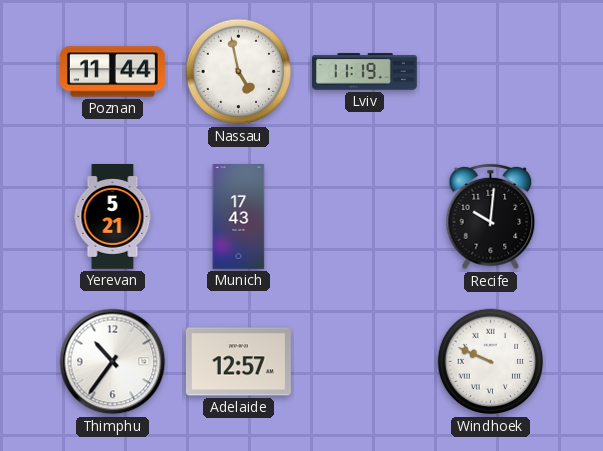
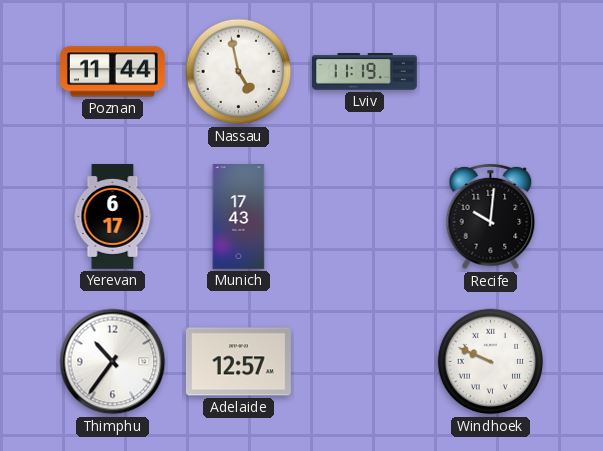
Yerevan: 5:21 -> 6:17
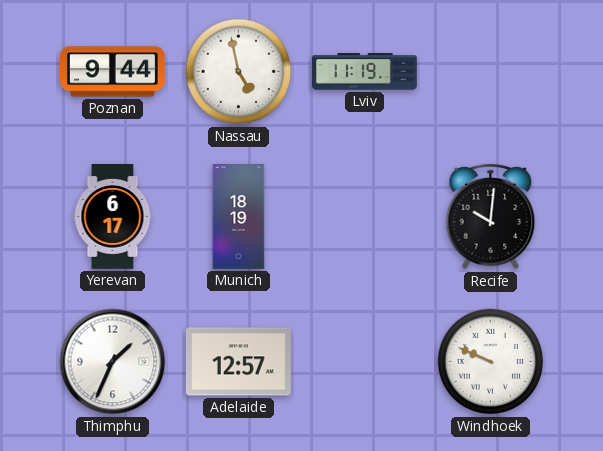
Poznan: 11:44 -> 9:44
Munich: 17:43 -> 18:19
Thimphu: 10:36 -> 1:34
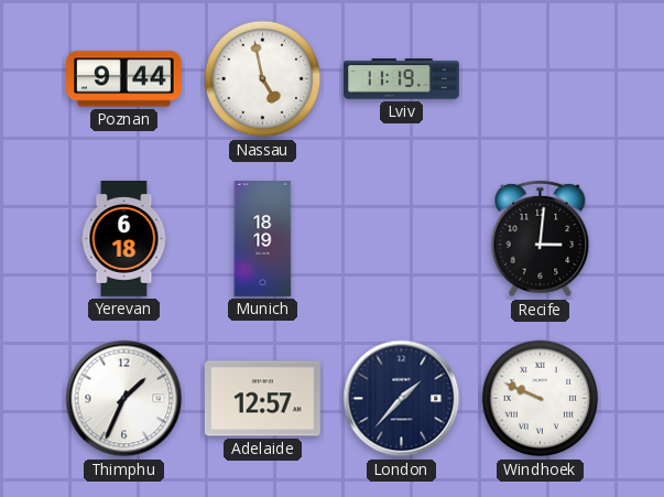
Yerevan: 6:17 -> 6:18
Recife: 10:01 -> 3:01
London: none -> 1:37
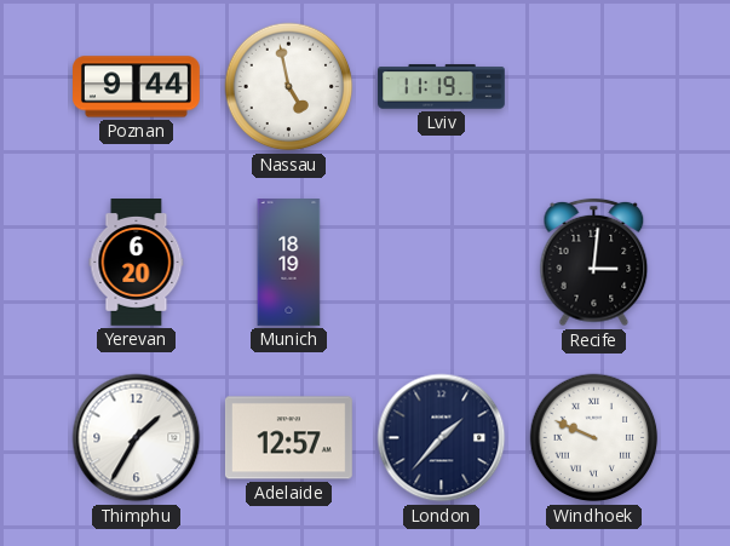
Yerevan: 6:18 -> 6:20
Thimphu: 1:34 -> 1:35
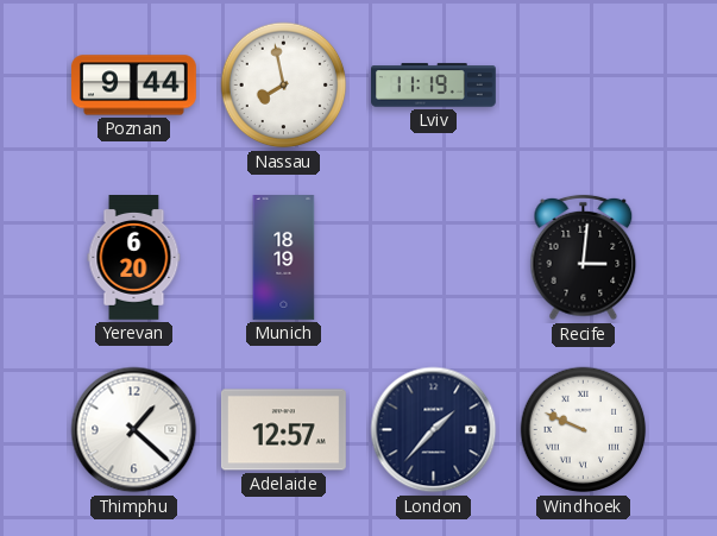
Nassau: 4:58 -> 7:58
Thimphu: 1:35 -> 1:22
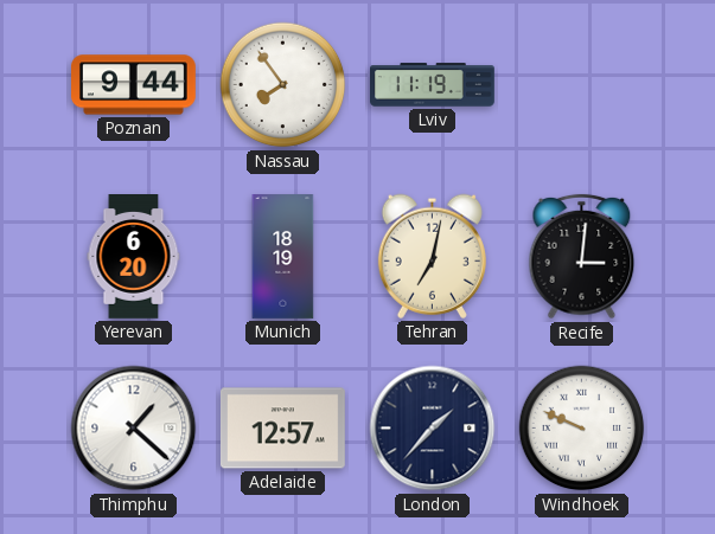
Nassau: 7:58 -> 7:54
Tehran: none -> 7:02
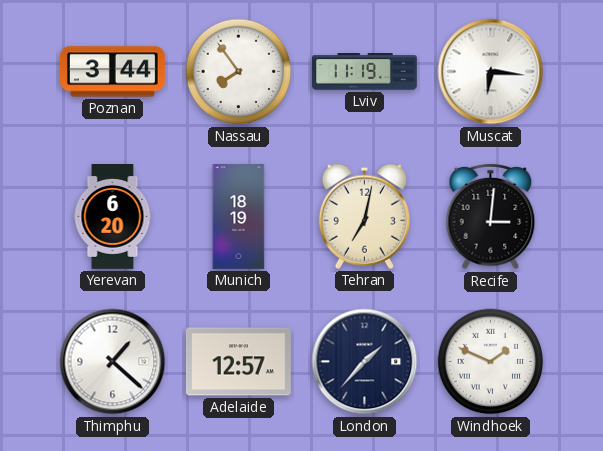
Poznan: 9:44 -> 3:44
Muscat: none -> 6:16
Windhoek: 9:49 -> 1:49
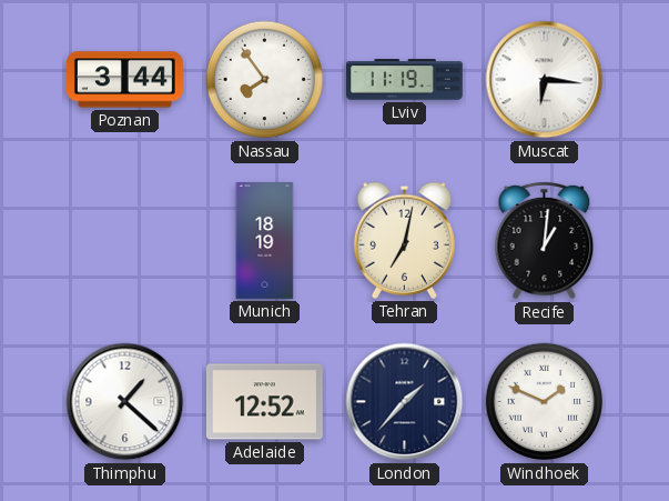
Yerevan: 6:20 -> none
Recife: 3:01 -> 1:01
Adelaide: 12:57 -> 12:52
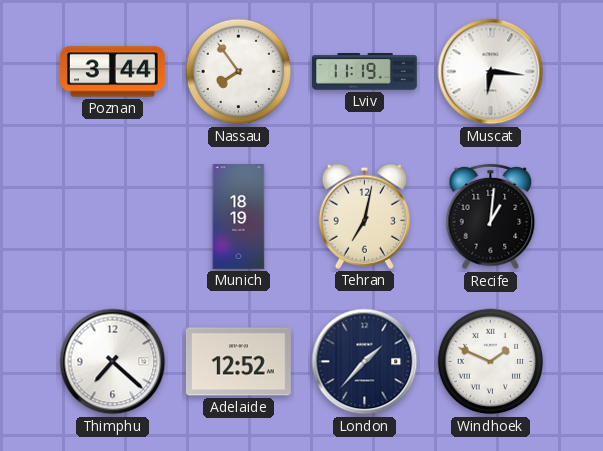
Thimphu: 1:22 -> 7:22
